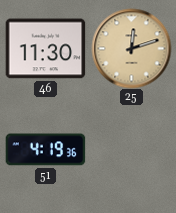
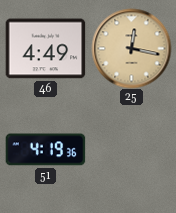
46: 11:30 -> 4:49
25: 12:12 -> 12:17
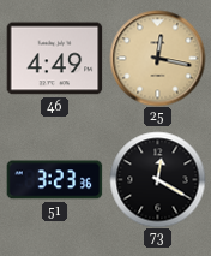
51: 4:19 -> 3:23
73: none -> 12:20
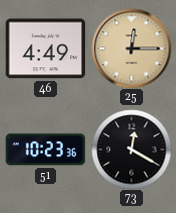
25: 12:17 -> 12:15
51: 3:23 -> 10:23
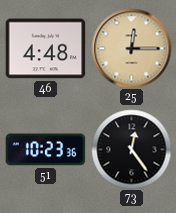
46: 4:49 -> 4:48
73: 12:20 -> 12:24
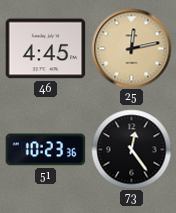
46: 4:48 -> 4:45
25: 12:15 -> 12:13
